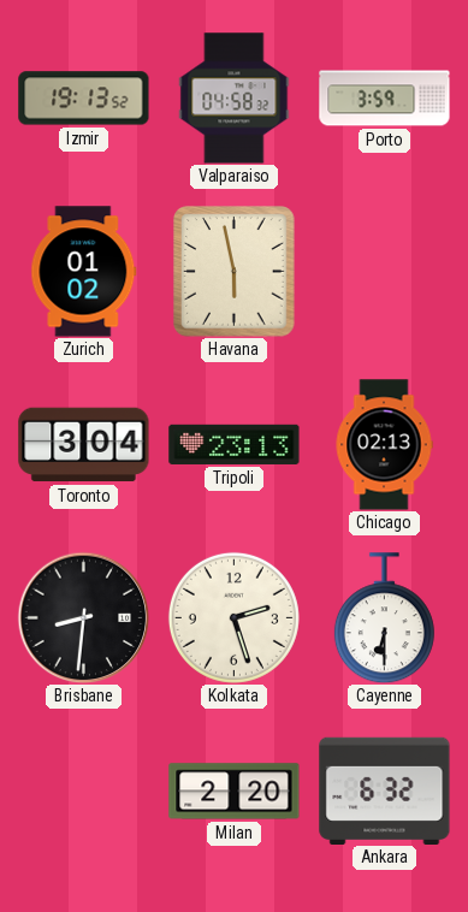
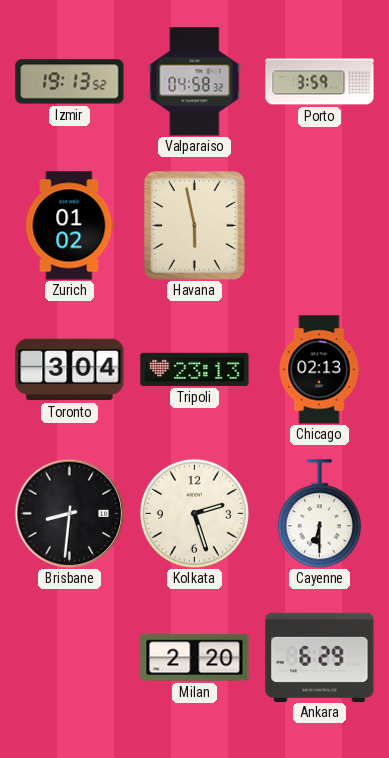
Ankara: 6:32 -> 6:29
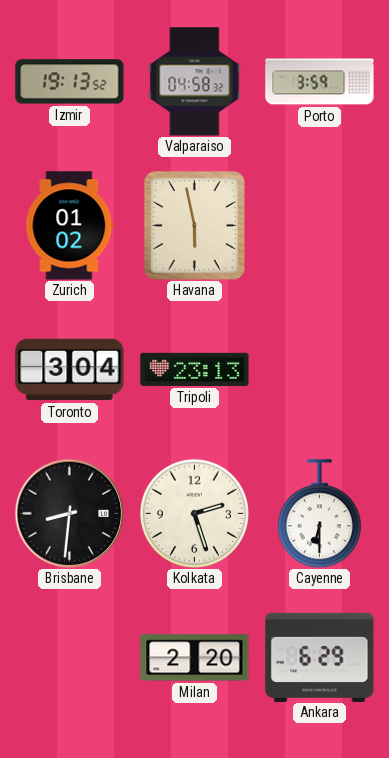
Chicago: 02:13 -> none
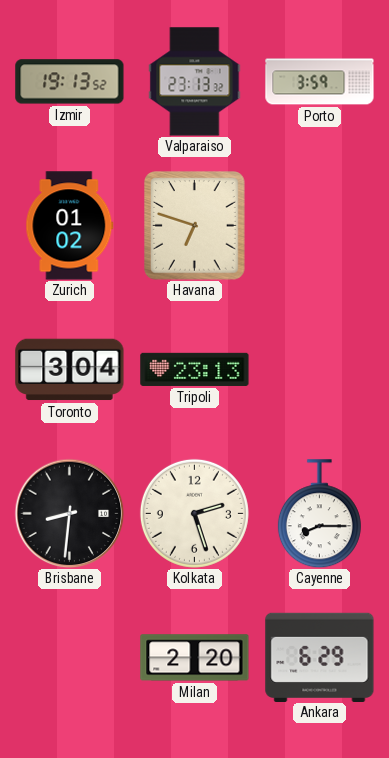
Valparaiso: 04:58 -> 23:13
Havana: 5:58 -> 6:48
Cayenne: 6:30 -> 8:15
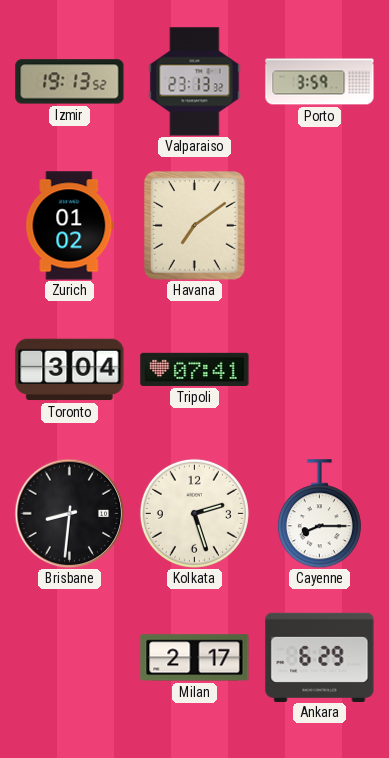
Havana: 6:48 -> 7:09
Tripoli: 23:13 -> 07:41
Milan: 2:20 -> 2:17
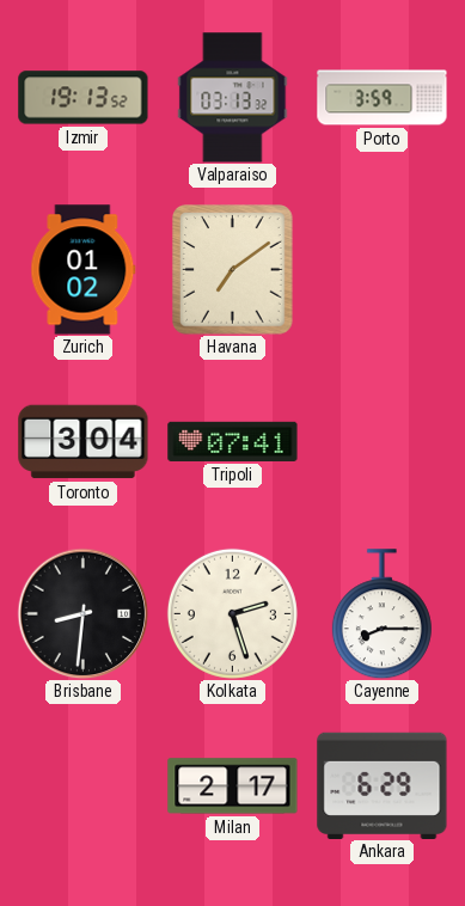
Valparaiso: 23:13 -> 03:13
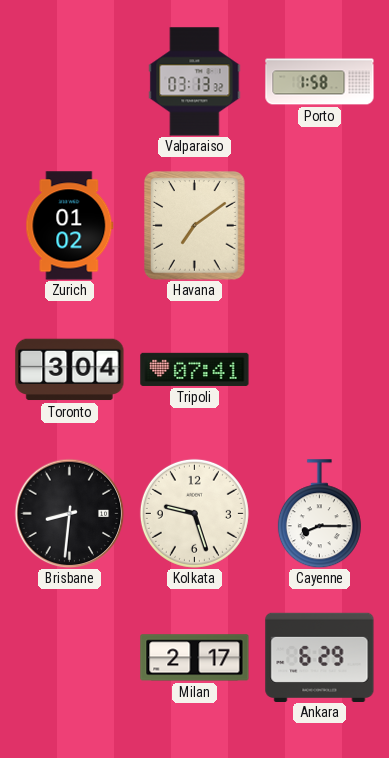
Izmir: 19:13 -> none
Porto: 3:59 -> 1:58
Kolkata: 2:27 -> 9:27
